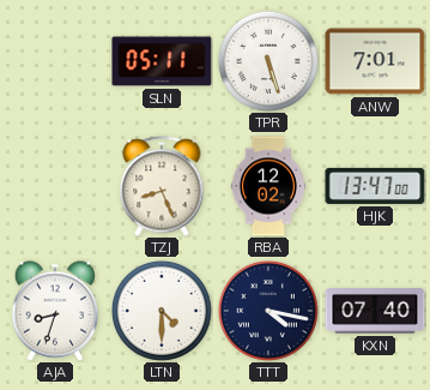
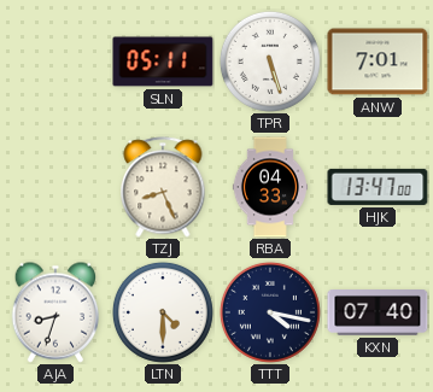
RBA: 12:02 -> 04:33
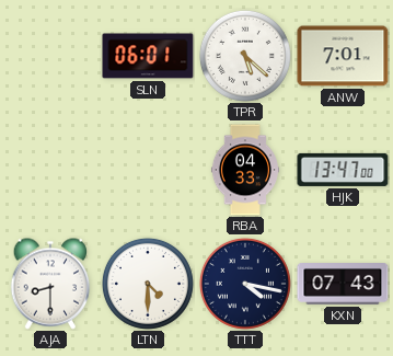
SLN: 05:11 -> 06:01
TPR: 5:27 -> 5:22
TZJ: 8:26 -> none
AJA: 8:33 -> 8:30
KXN: 07:40 -> 07:43
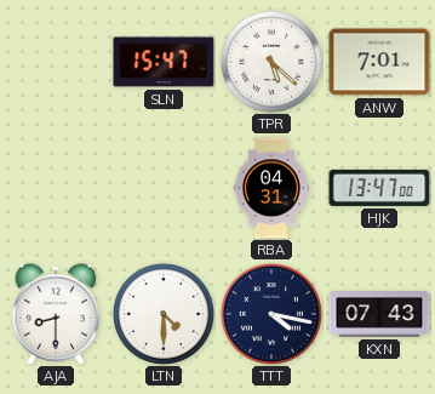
SLN: 06:01 -> 15:47
RBA: 04:33 -> 04:31
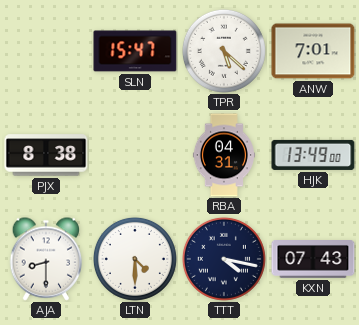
PJX: none -> 8:38
HJK: 13:47 -> 13:49
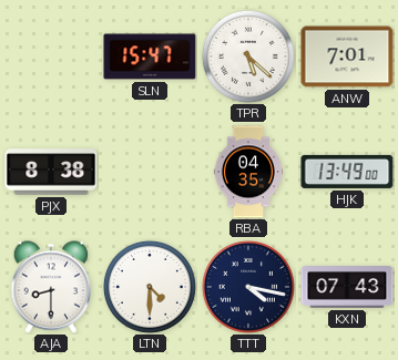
RBA: 04:31 -> 04:35
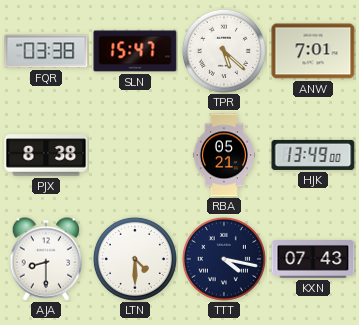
FQR: none -> 03:38
RBA: 04:35 -> 05:21
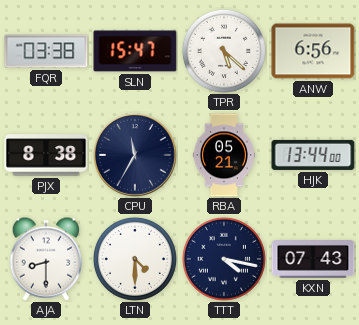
ANW: 7:01 -> 6:56
CPU: none -> 11:35
HJK: 13:49 -> 13:44
